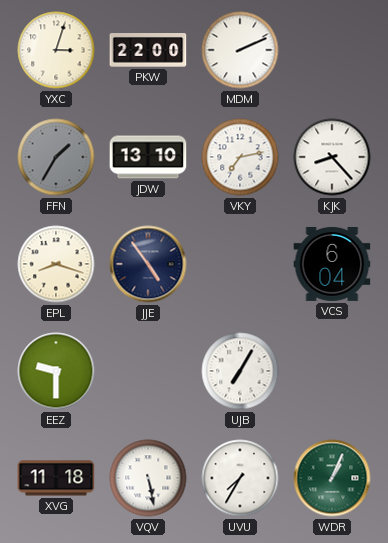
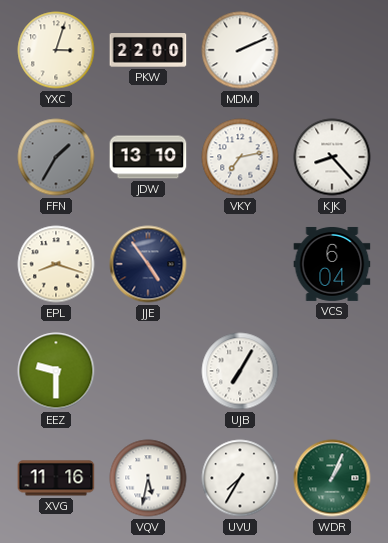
XVG: 11:18 -> 11:16
VQV: 5:28 -> 5:32
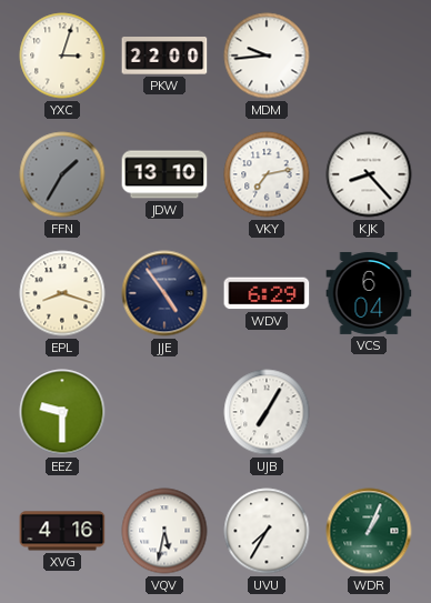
MDM: 2:11 -> 9:44
WDV: none -> 6:29
XVG: 11:16 -> 4:16
